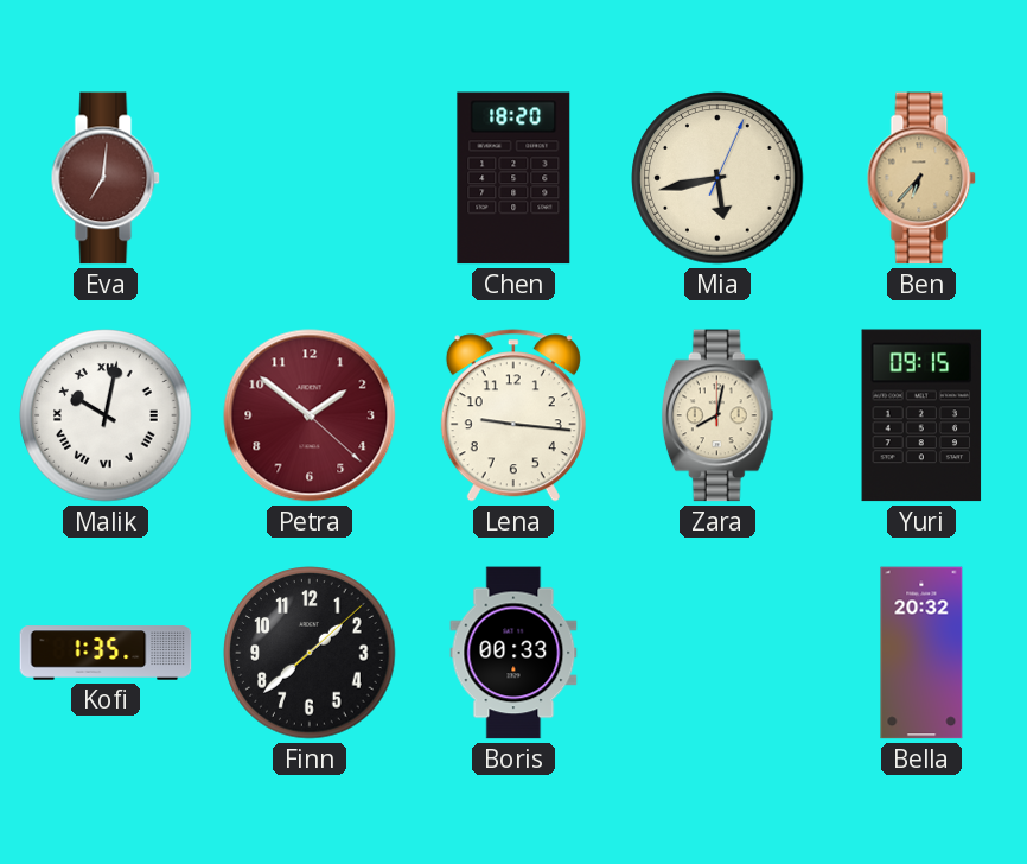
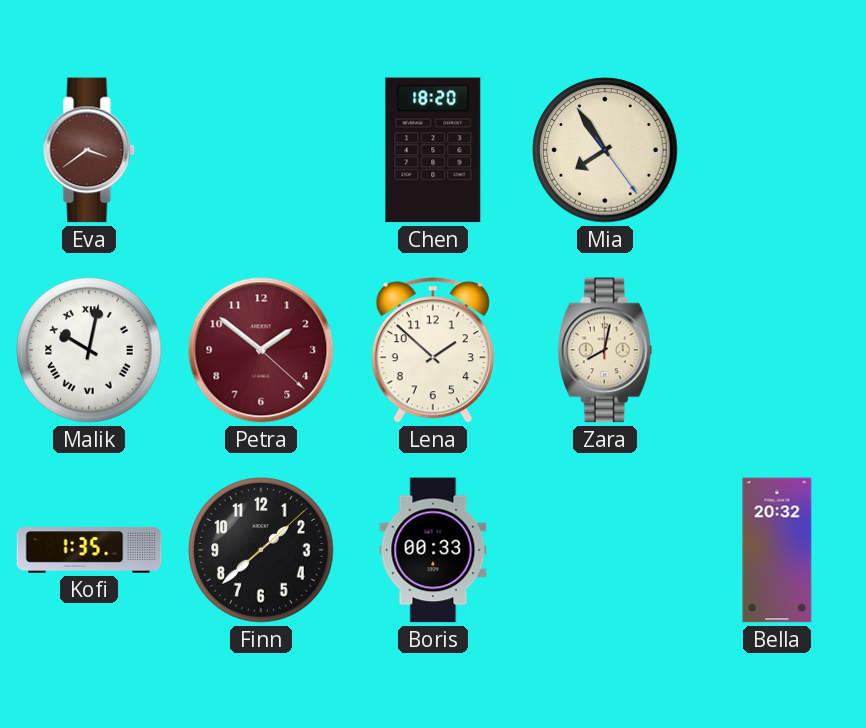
Eva: 7:01 -> 3:39
Mia: 5:43 -> 7:54
Ben: 6:37 -> none
Lena: 9:16 -> 1:52
Yuri: 09:15 -> none
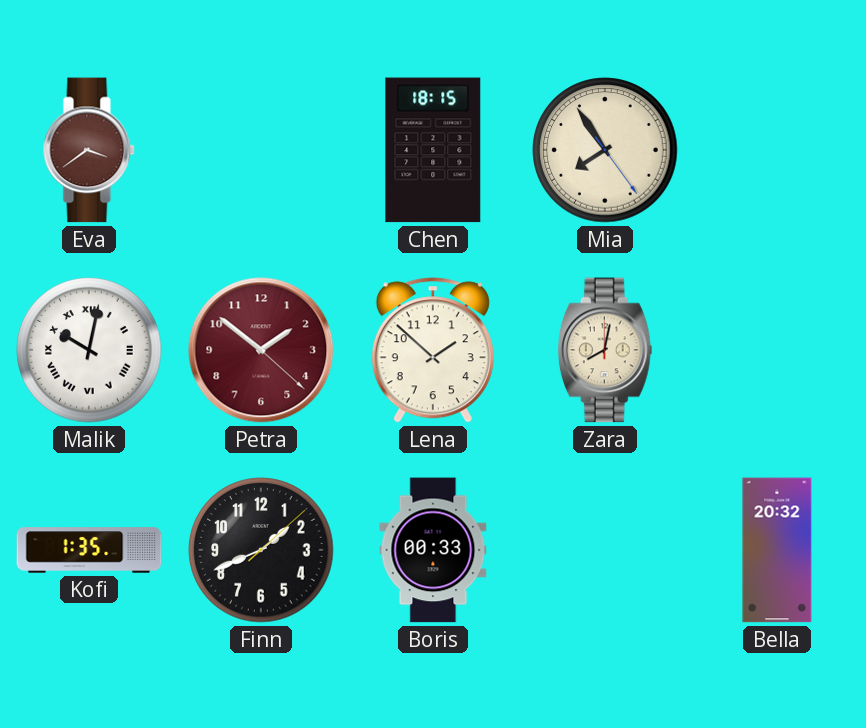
Chen: 18:20 -> 18:15
Finn: 1:38 -> 1:41
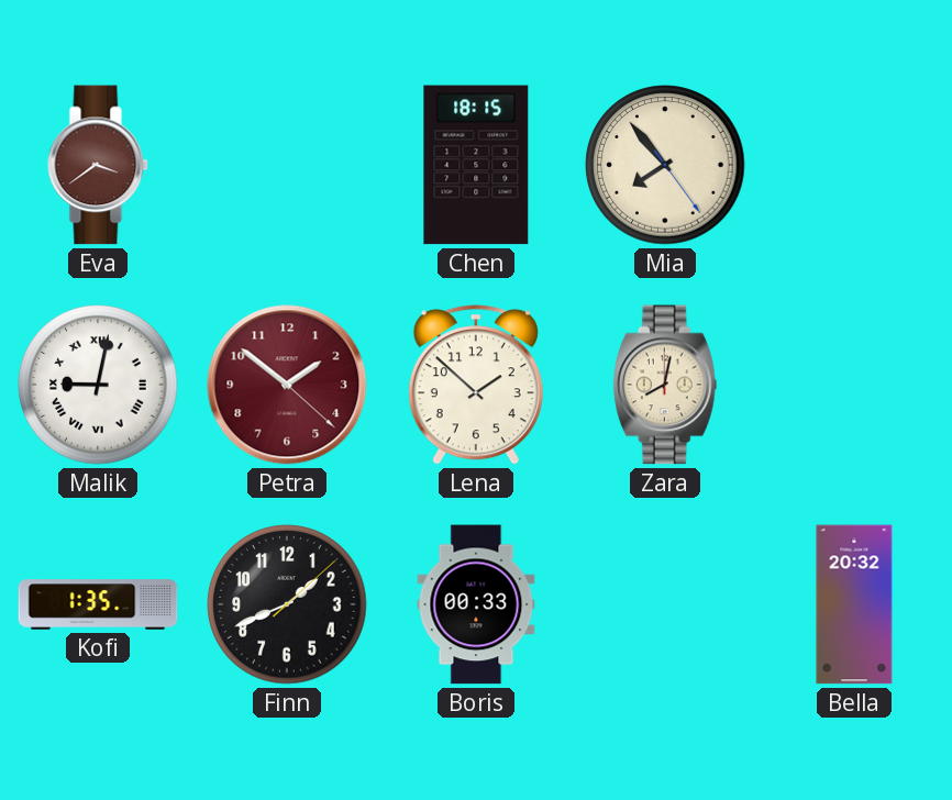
Mia: 7:54 -> 7:53
Malik: 10:02 -> 9:02
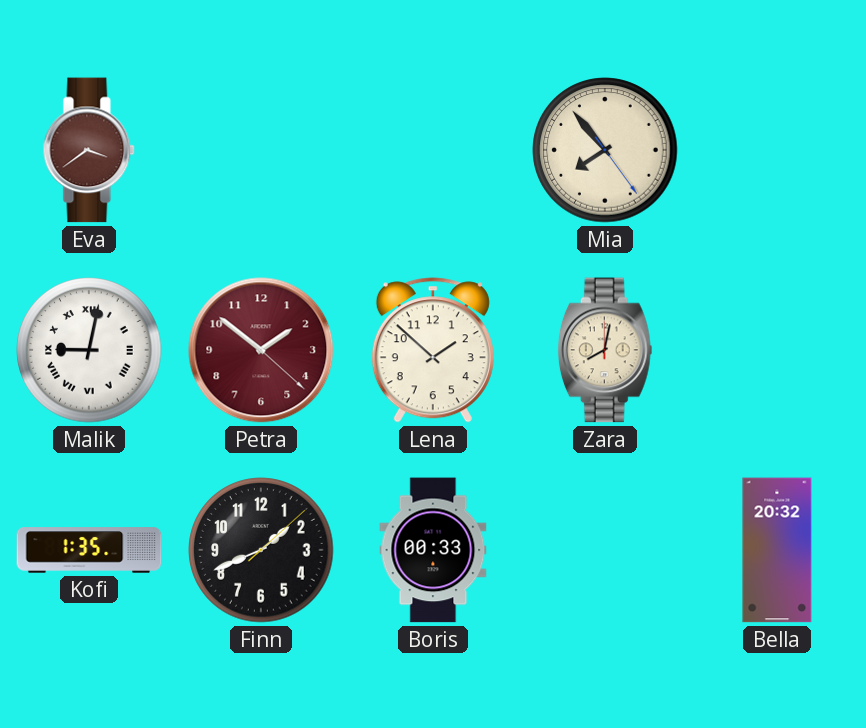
Chen: 18:15 -> none
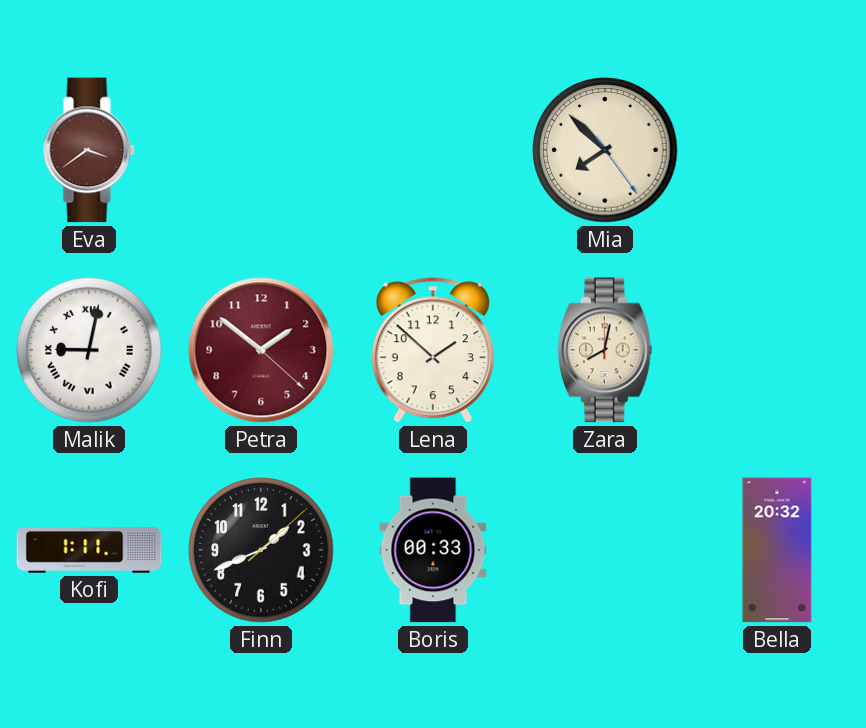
Mia: 7:53 -> 7:52
Kofi: 1:35 -> 1:11
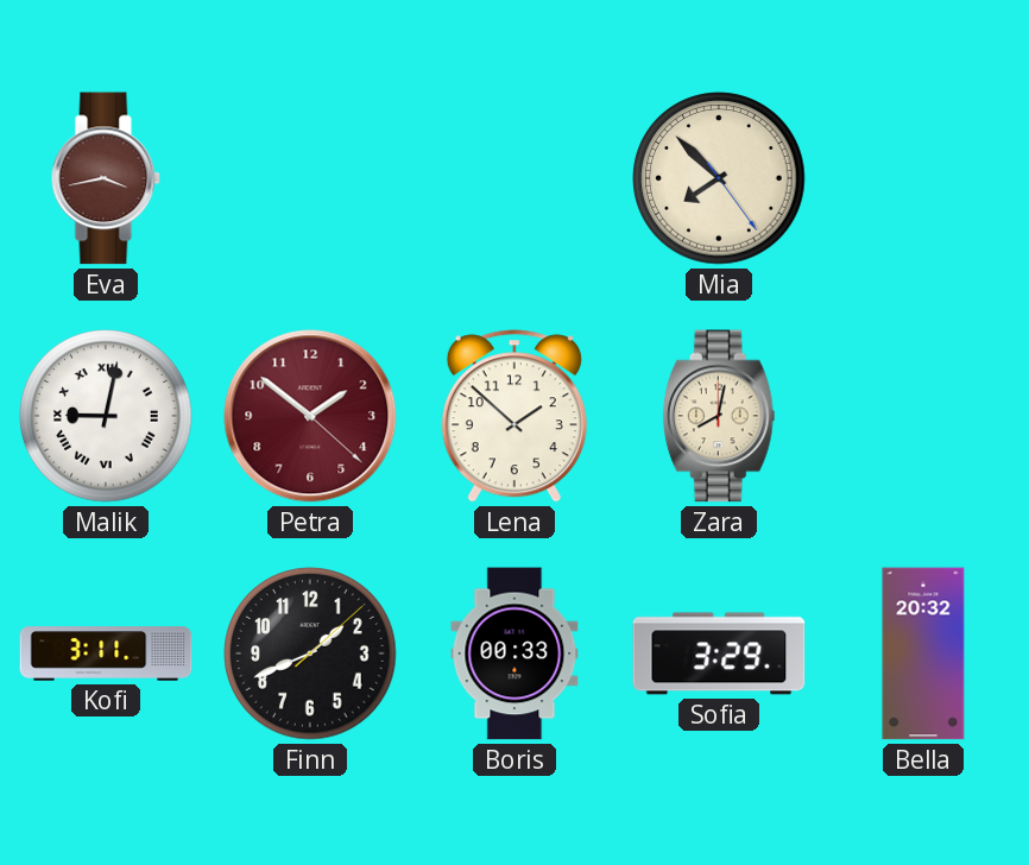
Eva: 3:39 -> 3:43
Kofi: 1:11 -> 3:11
Sofia: none -> 3:29
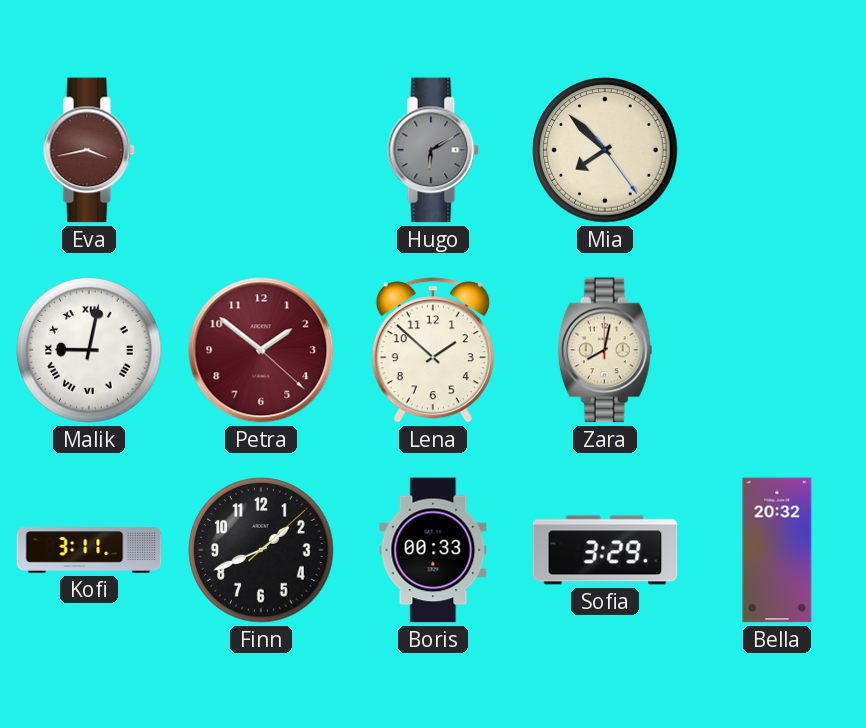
Hugo: none -> 6:10
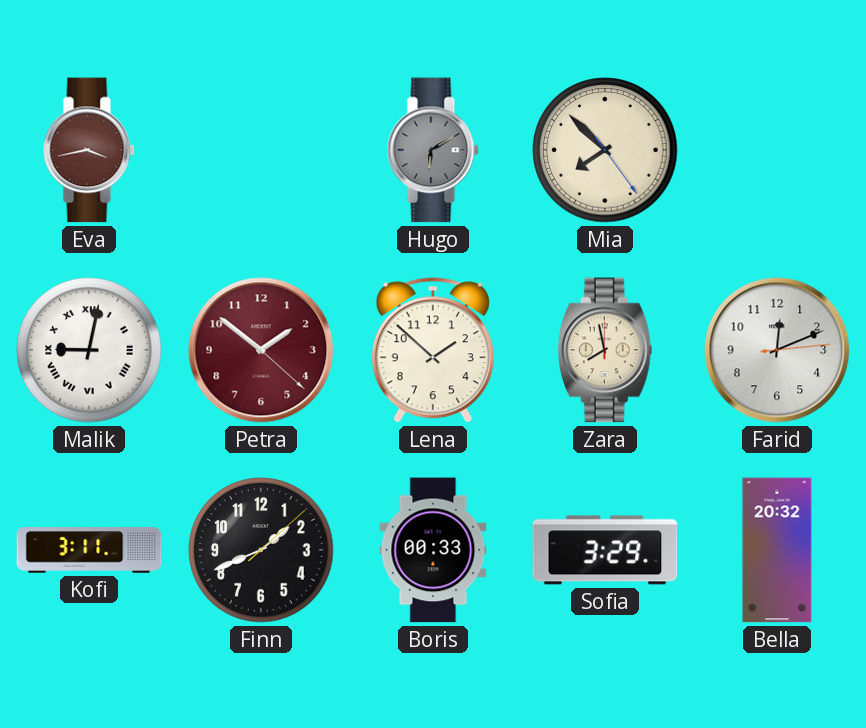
Zara: 8:02 -> 7:58
Farid: none -> 12:11
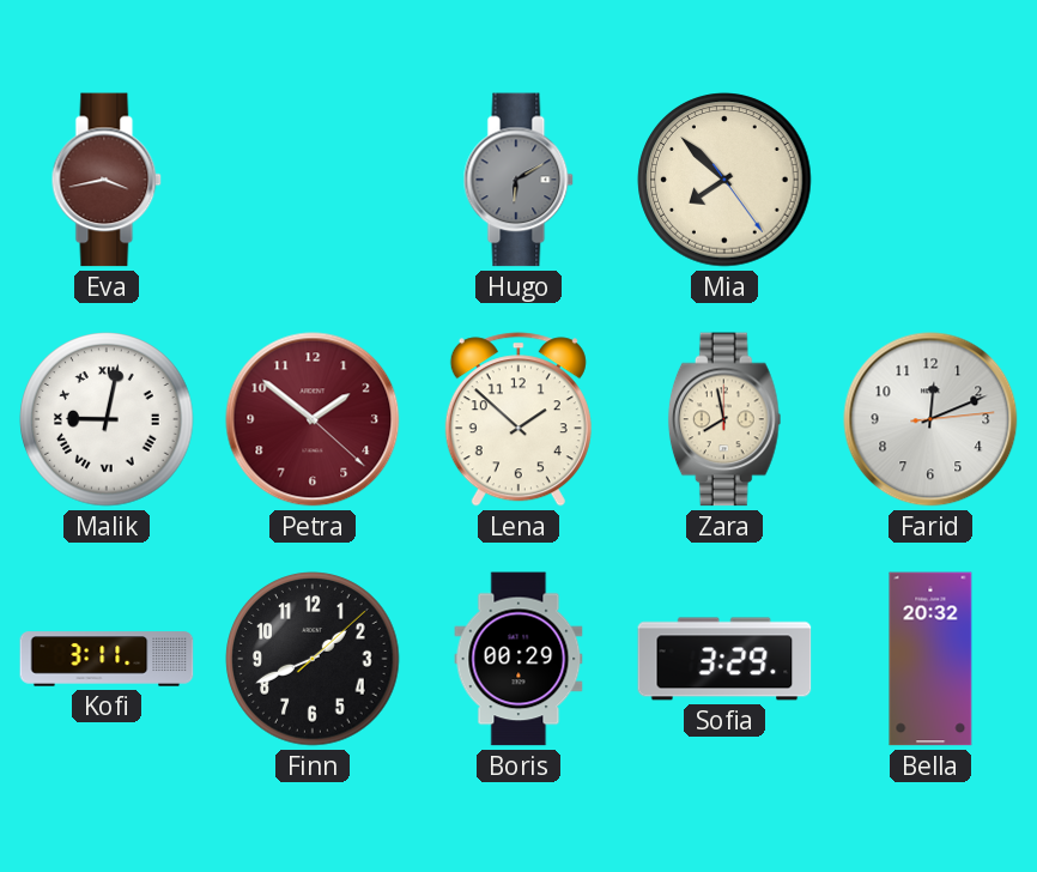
Boris: 00:33 -> 00:29
